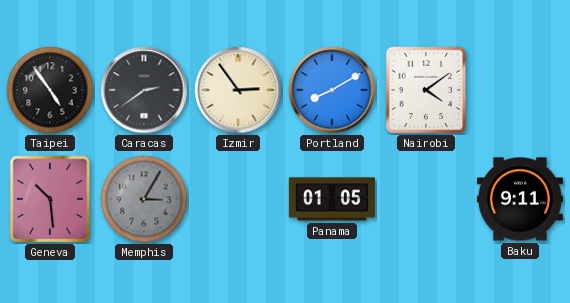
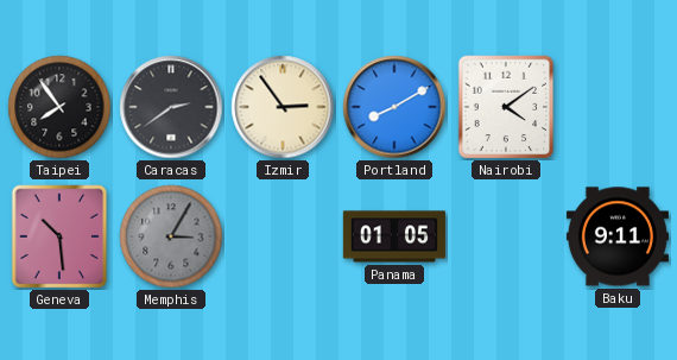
Taipei: 4:54 -> 7:54
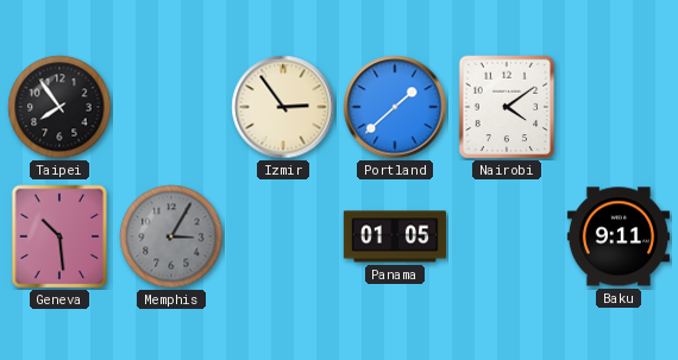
Caracas: 2:39 -> none
Portland: 8:10 -> 1:38
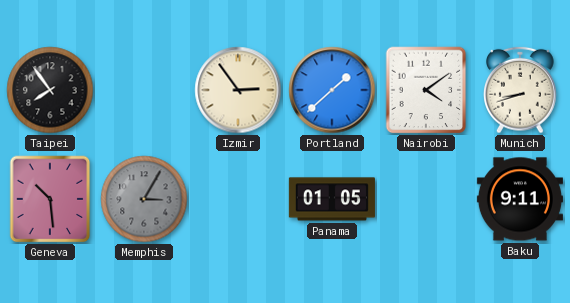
Munich: none -> 8:42
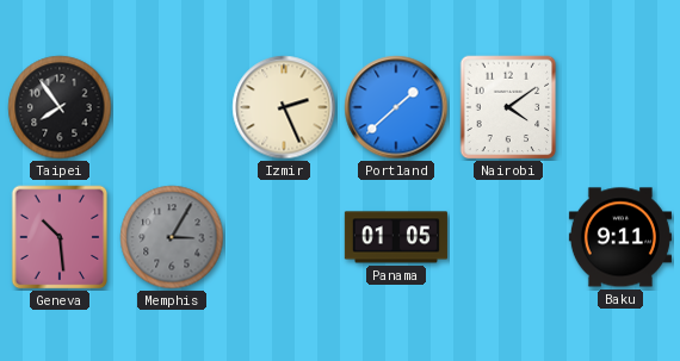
Izmir: 2:54 -> 2:26
Munich: 8:42 -> none
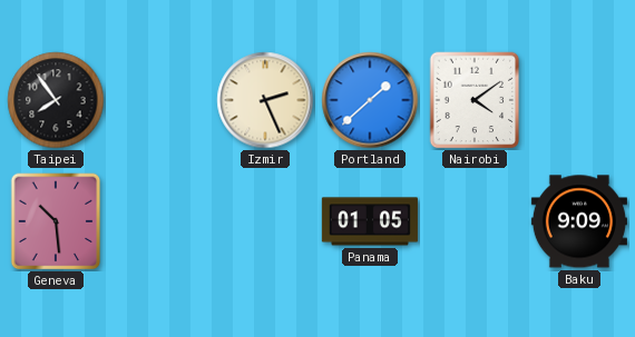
Memphis: 3:05 -> none
Baku: 9:11 -> 9:09
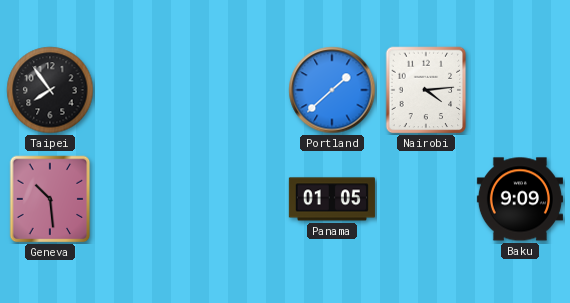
Izmir: 2:26 -> none
Nairobi: 4:09 -> 4:14
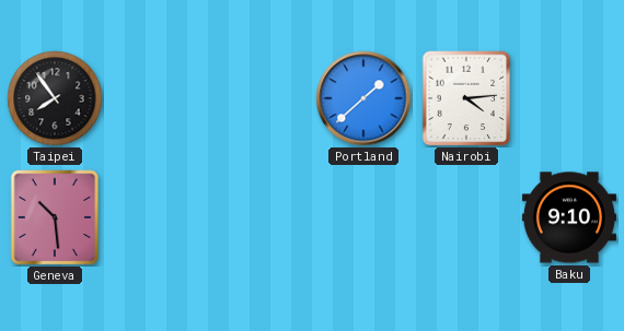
Panama: 01:05 -> none
Baku: 9:09 -> 9:10
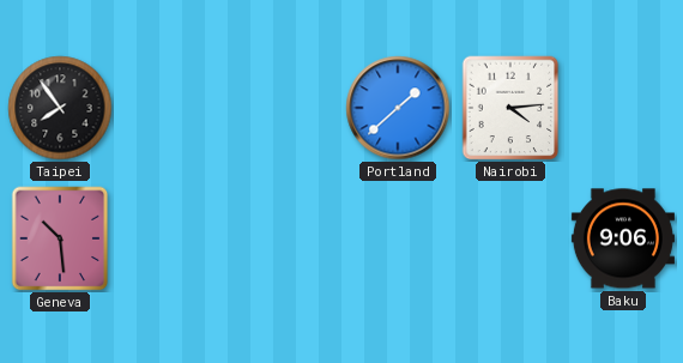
Baku: 9:10 -> 9:06
